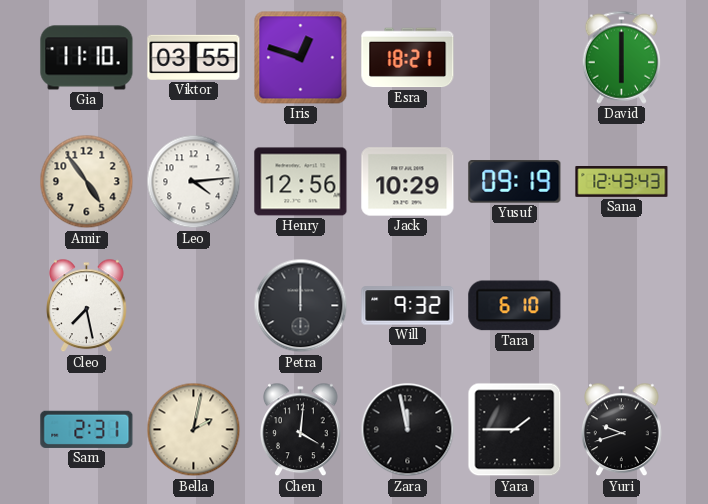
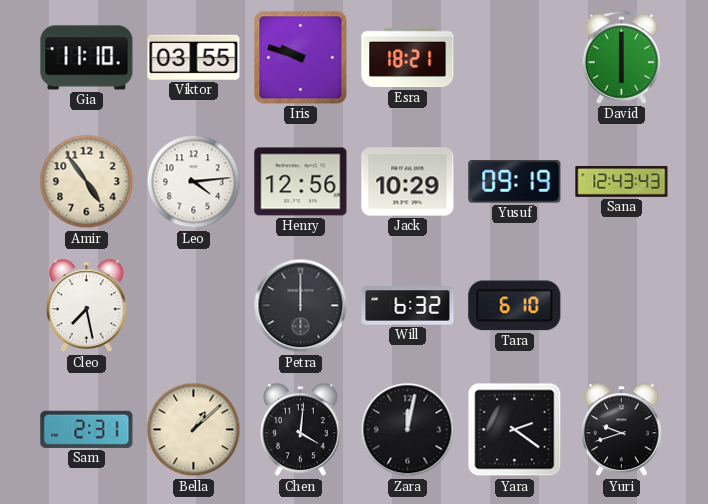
Iris: 12:48 -> 9:48
Will: 9:32 -> 6:32
Bella: 2:02 -> 1:08
Zara: 11:58 -> 12:02
Yara: 1:45 -> 2:21
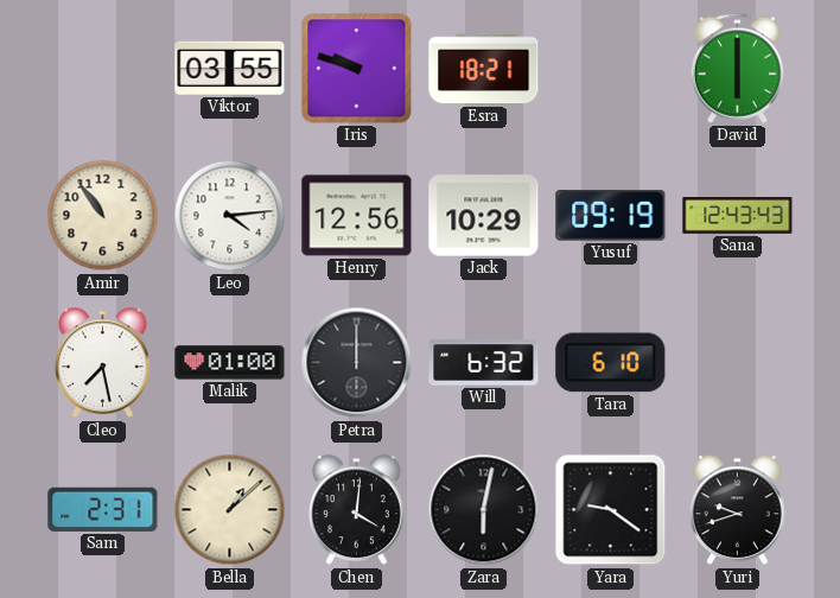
Gia: 11:10 -> none
Amir: 4:54 -> 10:54
Malik: none -> 01:00
Zara: 12:02 -> 6:02
Yara: 2:21 -> 9:21
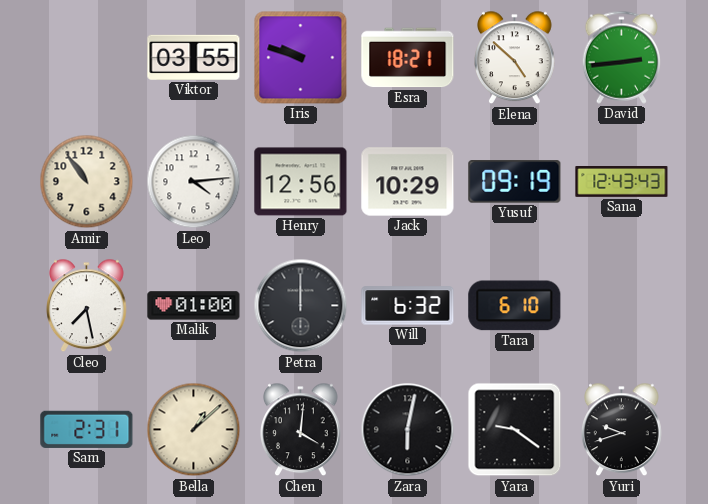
Elena: none -> 4:52
David: 6:00 -> 2:44
